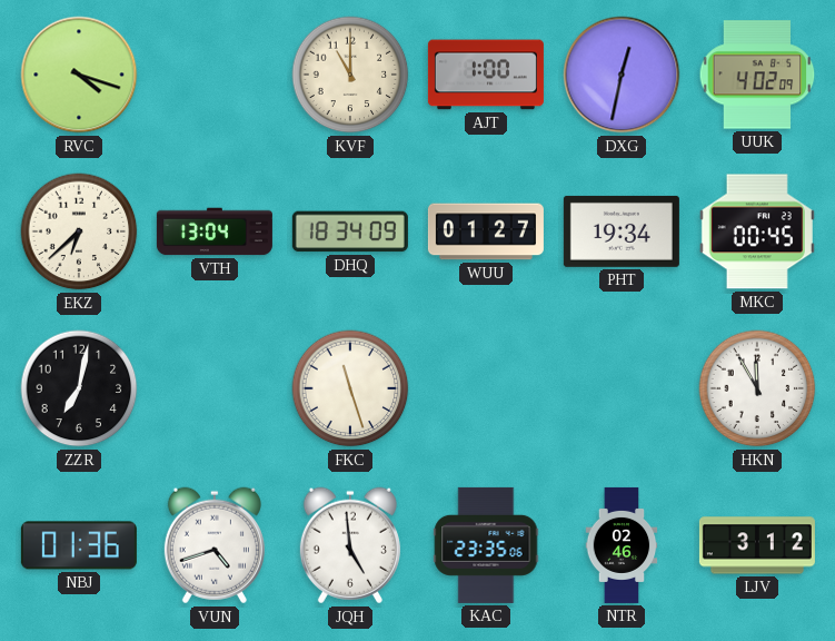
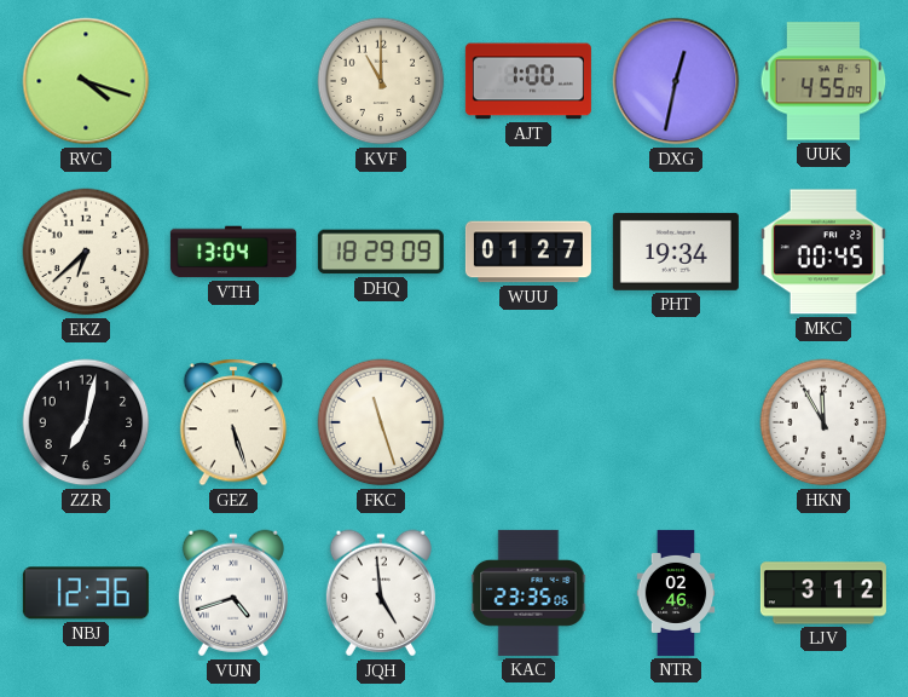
UUK: 4:02 -> 4:55
DHQ: 18:34 -> 18:29
GEZ: none -> 5:27
NBJ: 01:36 -> 12:36
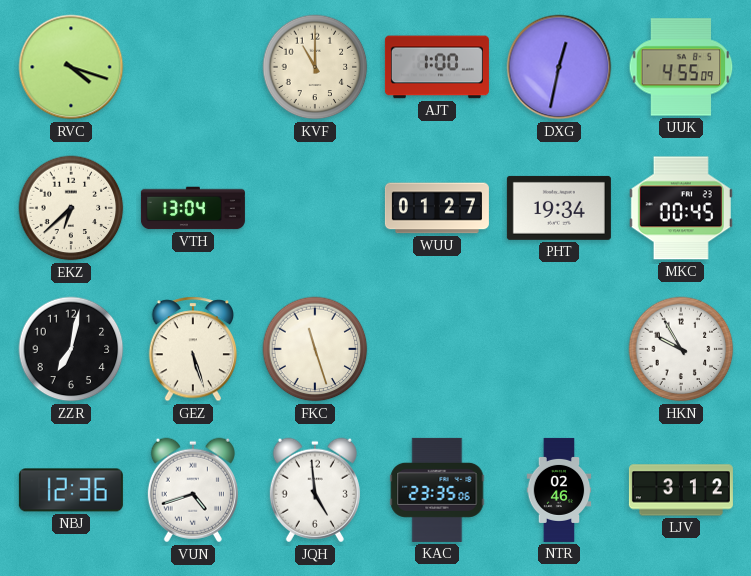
DHQ: 18:29 -> none
HKN: 11:55 -> 9:55
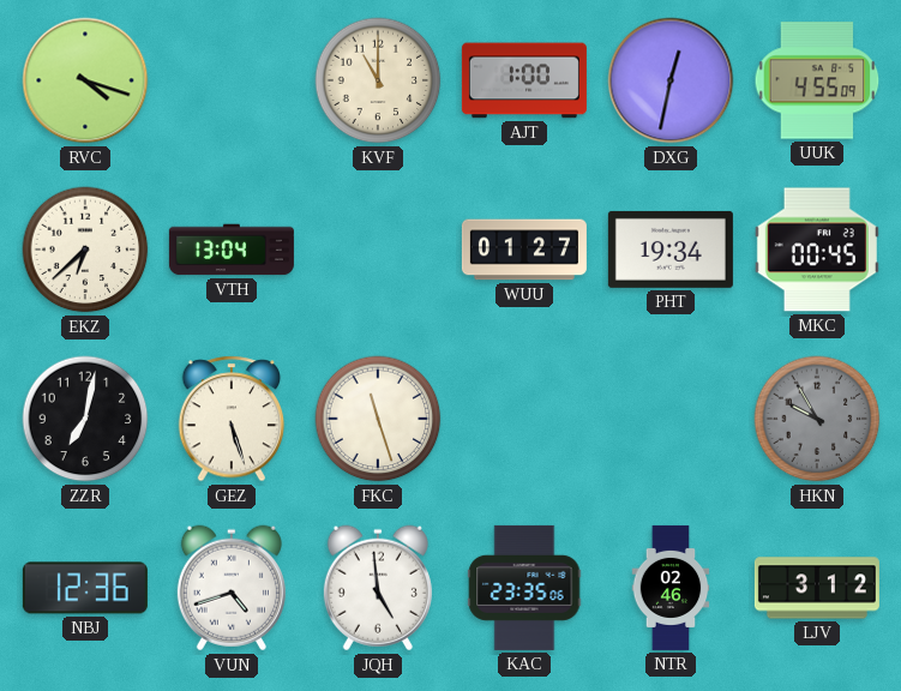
HKN dial: white -> grey
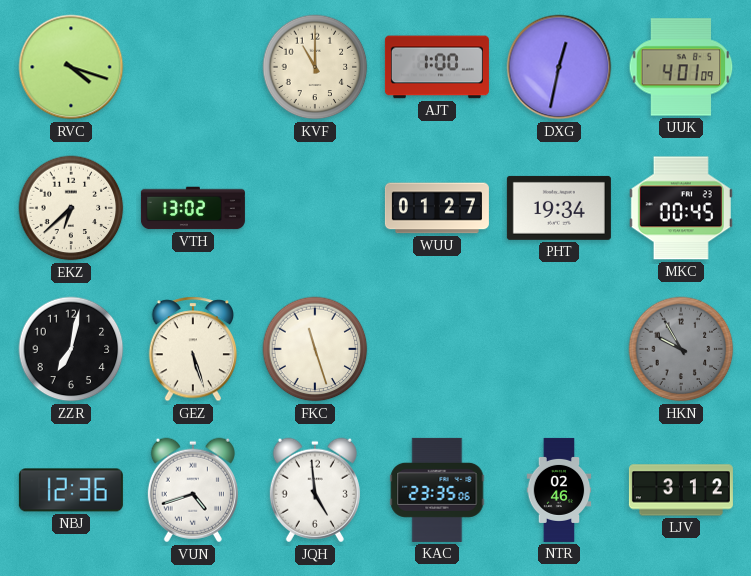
UUK: 4:55 -> 4:01
VTH: 13:04 -> 13:02
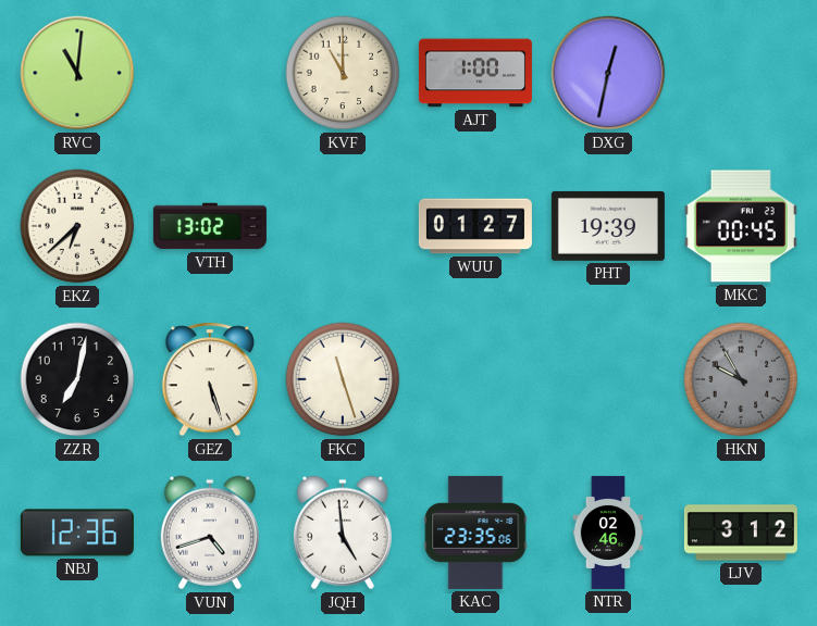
RVC: 4:18 -> 11:01
UUK: 4:01 -> none
PHT: 19:34 -> 19:39
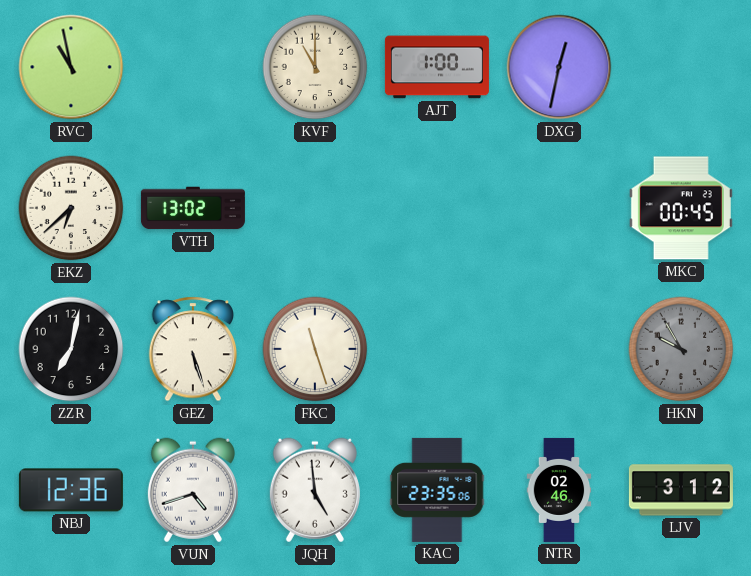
RVC: 11:01 -> 10:58
WUU: 01:27 -> none
PHT: 19:39 -> none
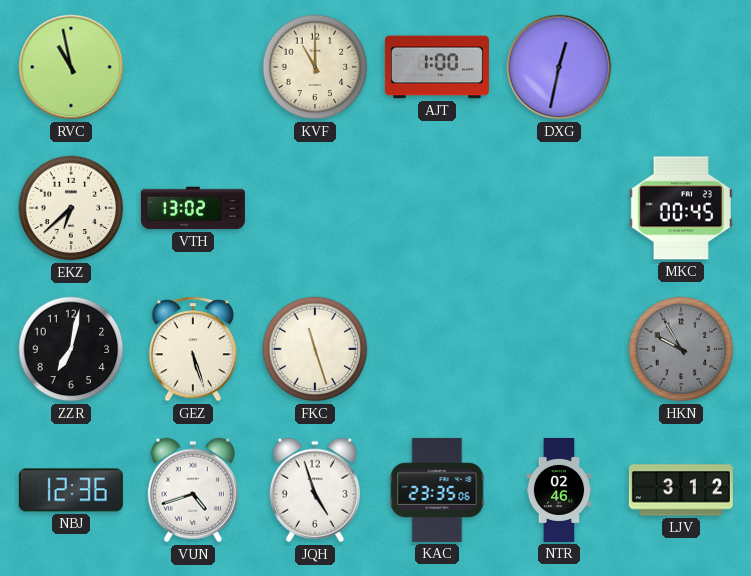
JQH: 4:59 -> 4:57
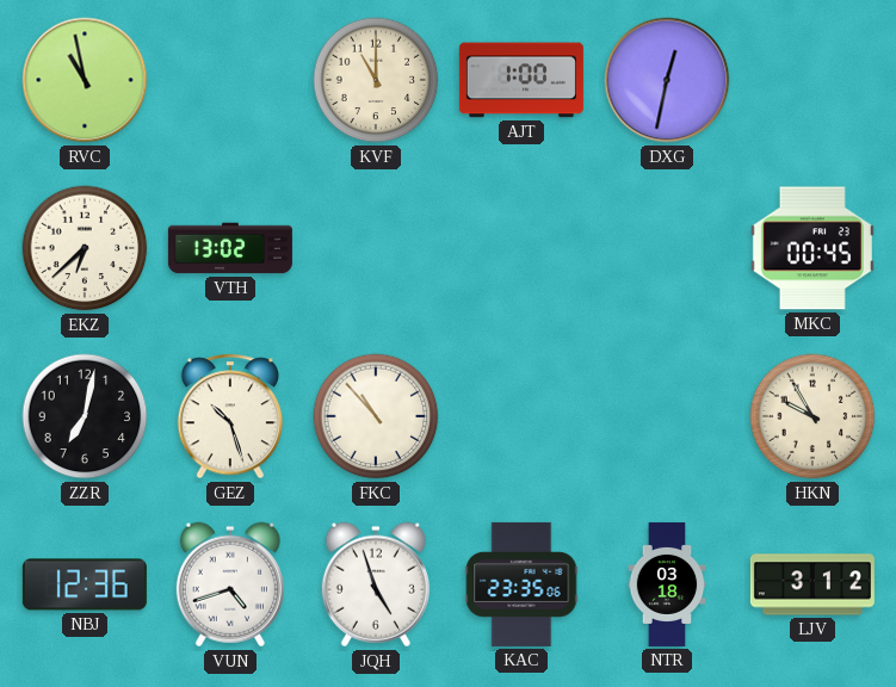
GEZ: 5:27 -> 10:27
FKC: 11:27 -> 10:53
HKN dial: grey -> cream
NTR: 02:46 -> 03:18
